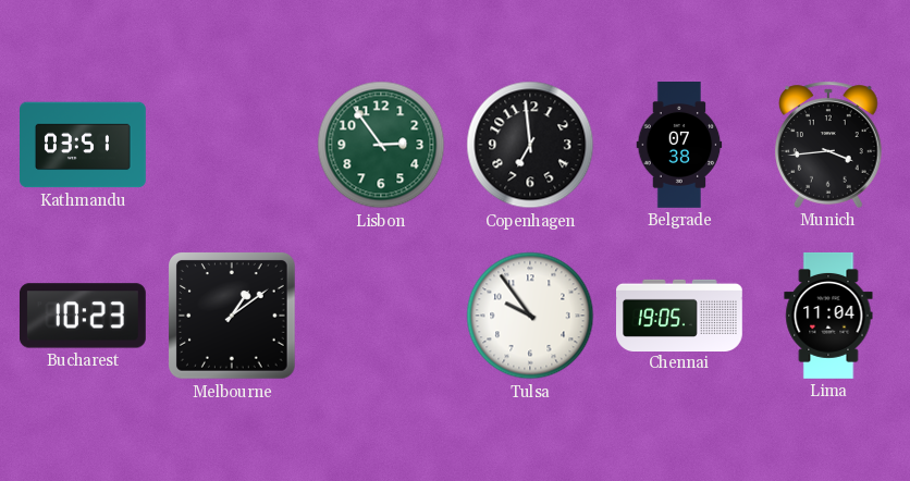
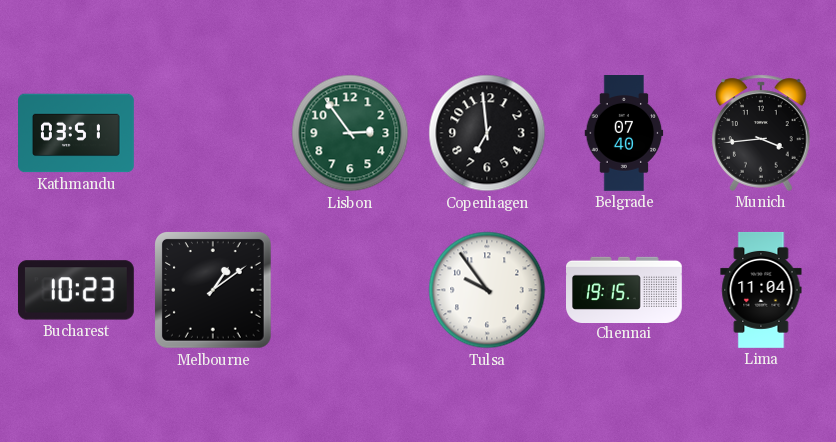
Belgrade: 07:38 -> 07:40
Chennai: 19:05 -> 19:15
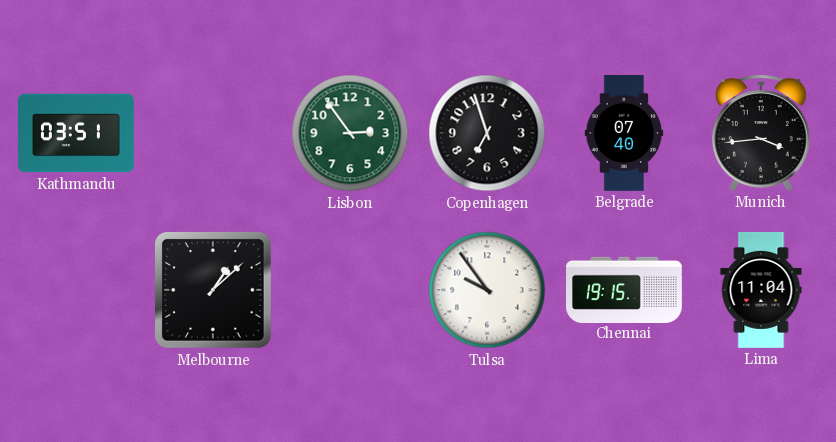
Copenhagen: 6:59 -> 6:57
Bucharest: 10:23 -> none
Melbourne: 1:09 -> 1:08
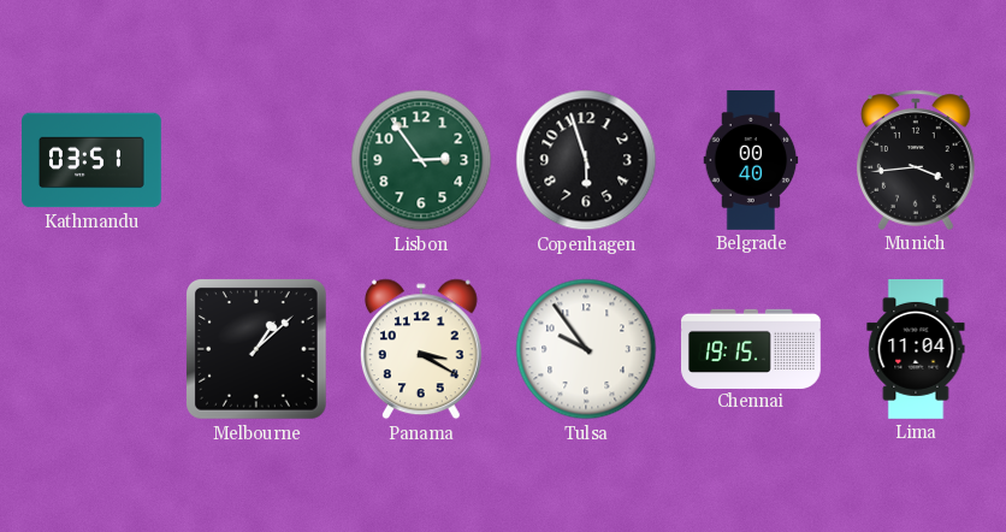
Copenhagen: 6:57 -> 5:57
Belgrade: 07:40 -> 00:40
Panama: none -> 3:20
